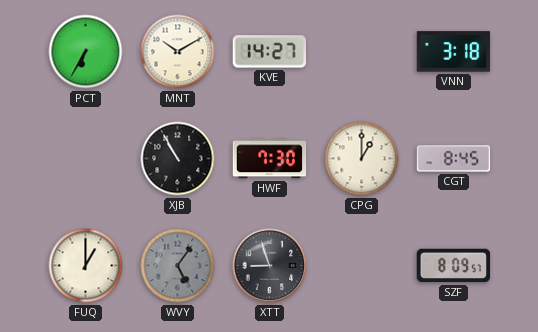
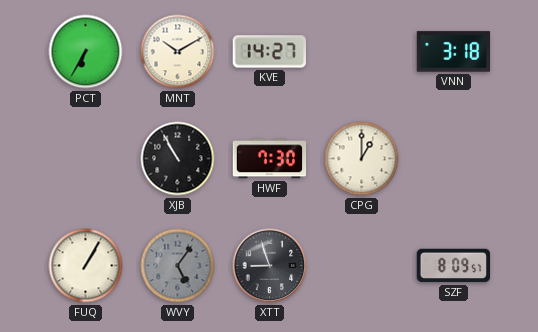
CGT: 8:45 -> none
FUQ: 1:00 -> 1:05
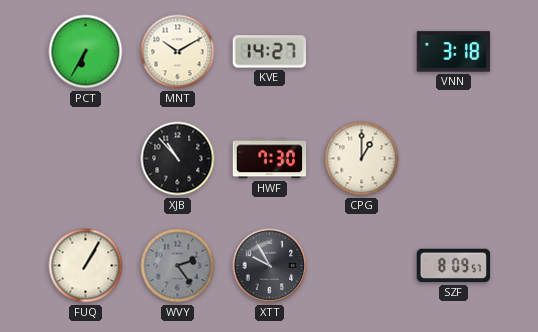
XJB: 10:55 -> 10:53
WVY: 5:06 -> 2:24
XTT: 8:57 -> 9:55
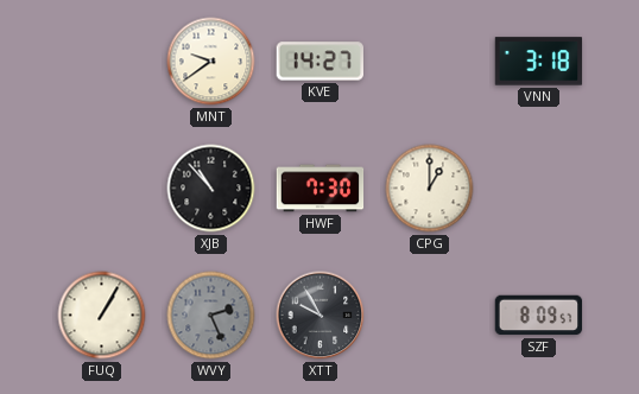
PCT: 6:35 -> none
MNT: 10:10 -> 9:39
WVY: 2:24 -> 2:26
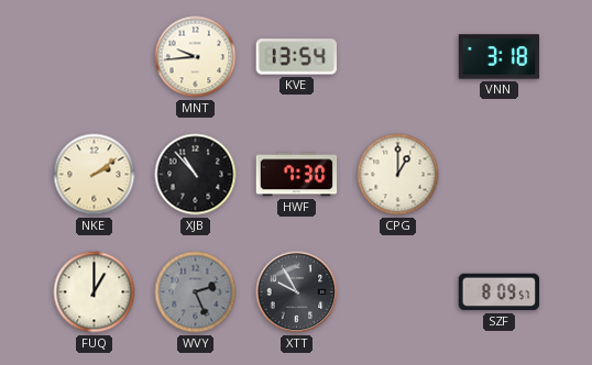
MNT: 9:39 -> 9:44
KVE: 14:27 -> 13:54
NKE: none -> 2:09
FUQ: 1:05 -> 1:00
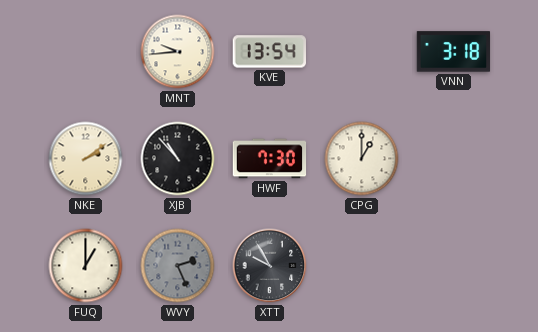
SZF: 8:09 -> none
